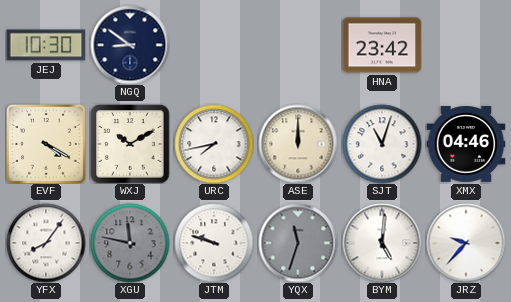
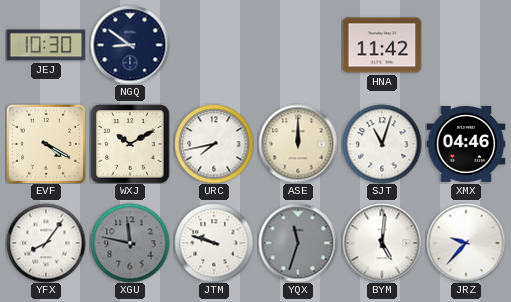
HNA: 23:42 -> 11:42
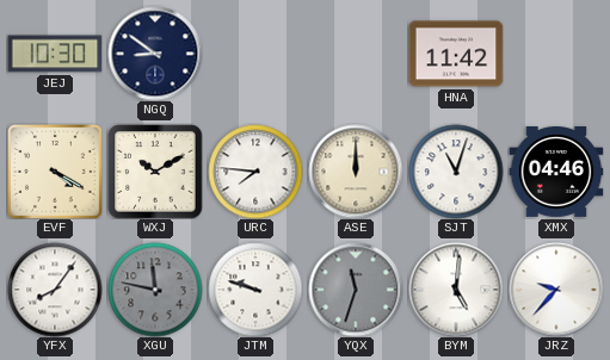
URC: 7:43 -> 7:46
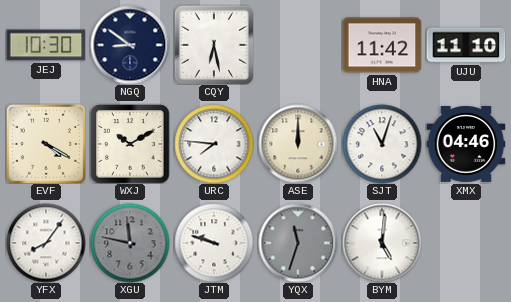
CQY: none -> 6:28
UJU: none -> 11:10
JRZ: 9:37 -> none
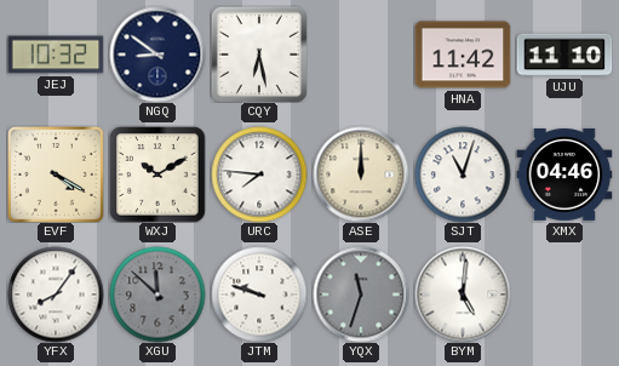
JEJ: 10:30 -> 10:32
XGU: 11:47 -> 11:52
